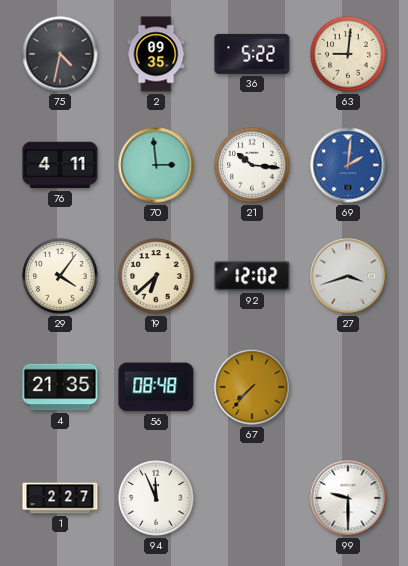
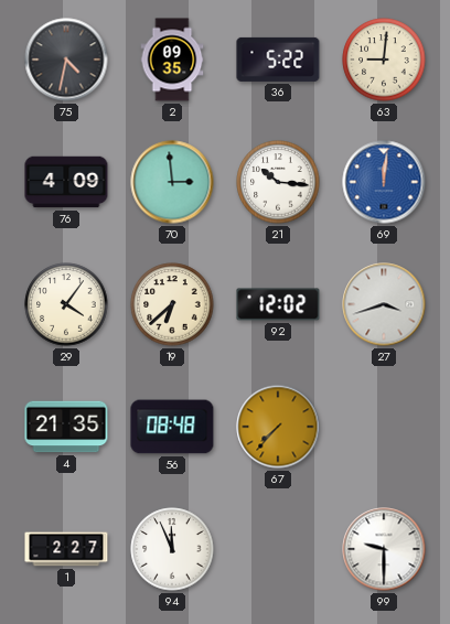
76: 4:11 -> 4:09
69: 2:01 -> 12:01
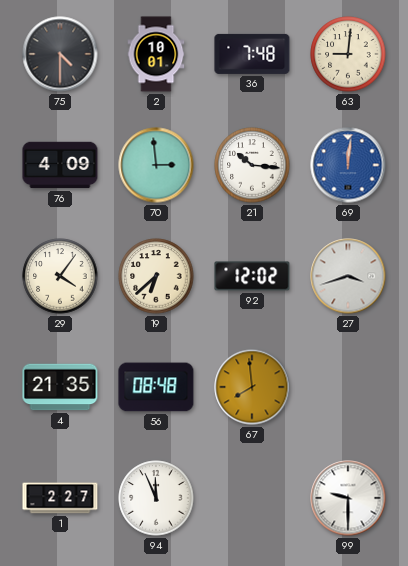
75: 4:32 -> 4:30
2: 09:35 -> 10:01
36: 5:22 -> 7:48
67: 7:37 -> 7:59
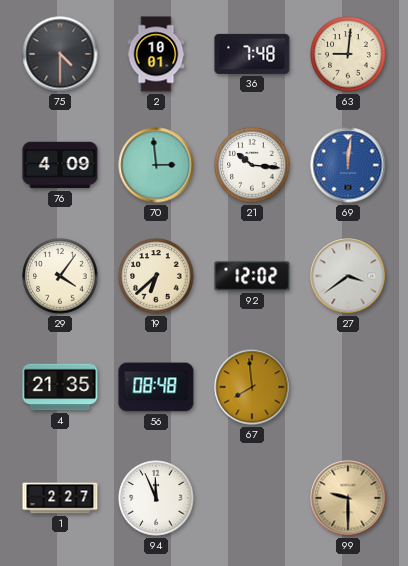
27: 3:42 -> 3:39
99 dial: white -> champagne
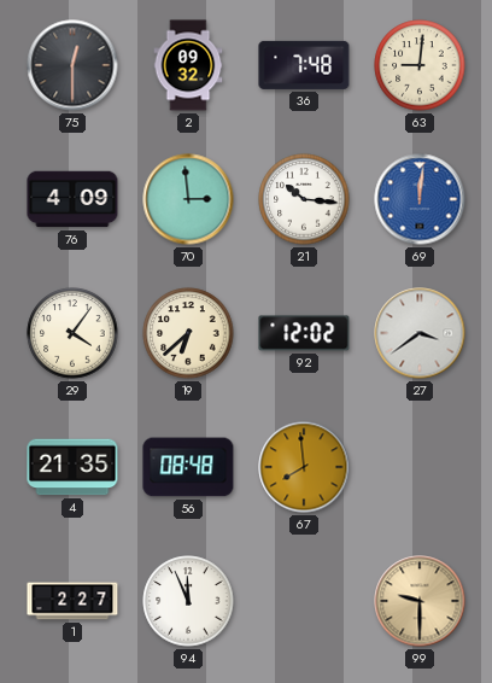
75: 4:30 -> 12:30
2: 10:01 -> 09:32
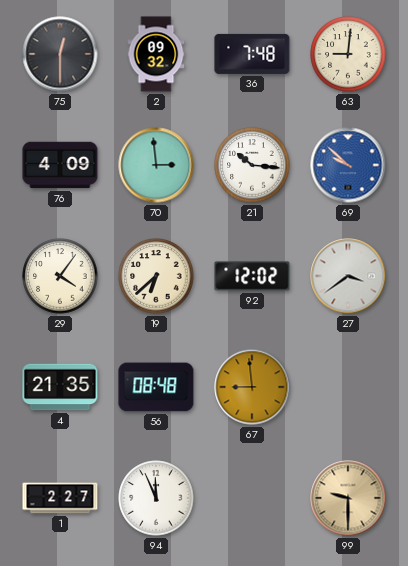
69: 12:01 -> 9:52
67: 7:59 -> 8:59
